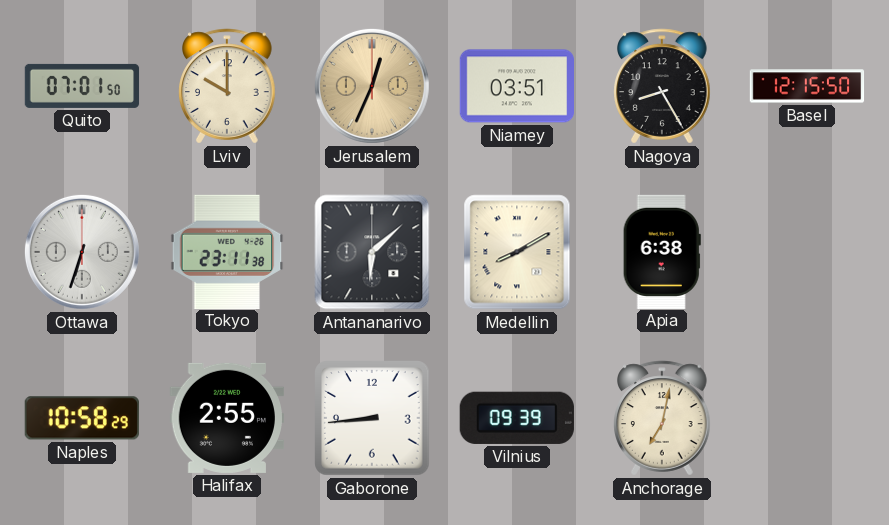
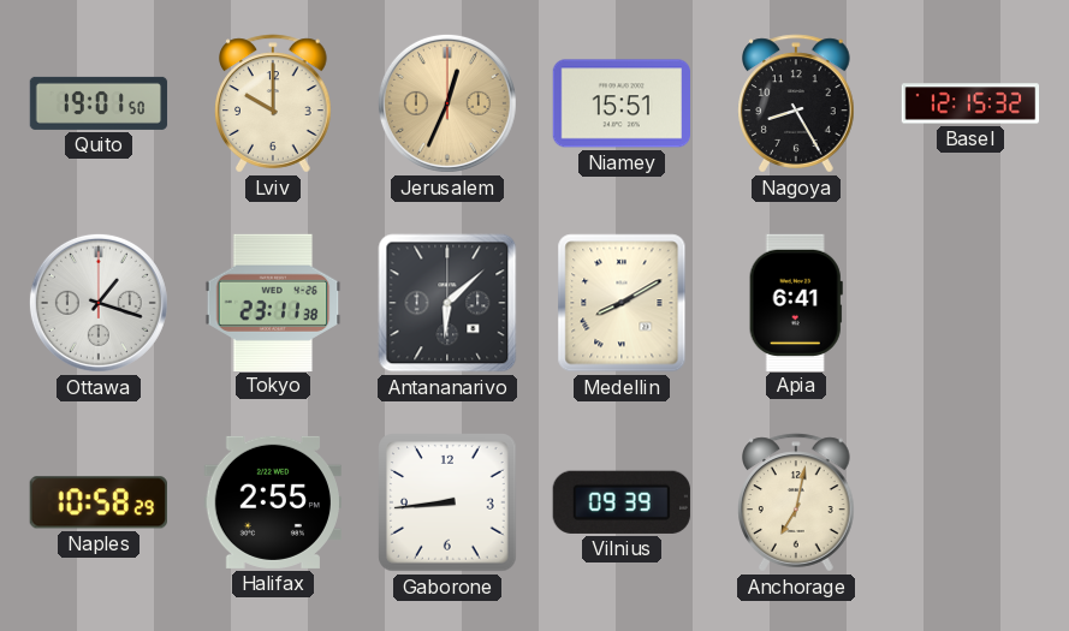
Quito: 07:01 -> 19:01
Niamey: 03:51 -> 15:51
Basel: 12:15:50 -> 12:15:32
Ottawa: 6:33 -> 1:18
Apia: 6:38 -> 6:41
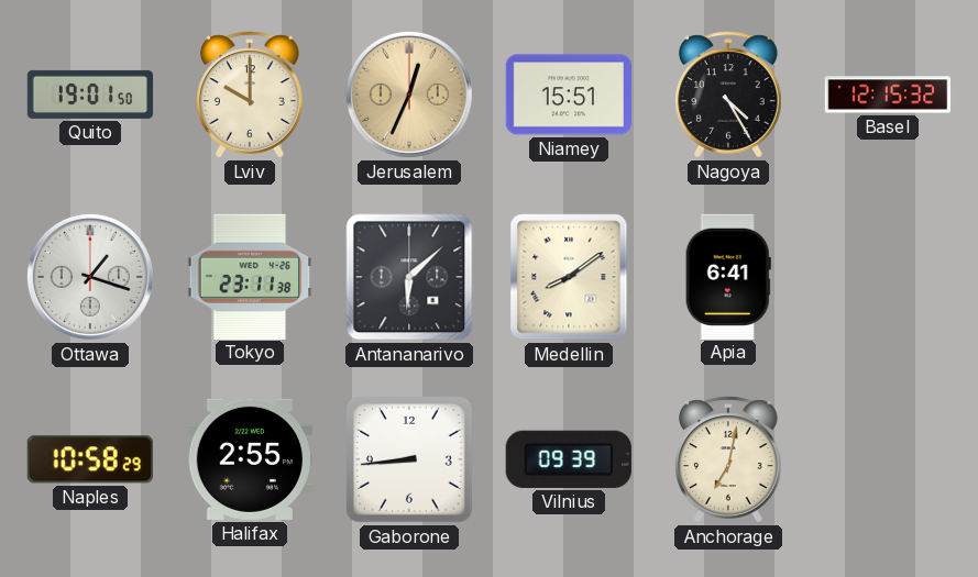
Nagoya: 8:25 -> 4:25
Medellin: 8:10 -> 8:09
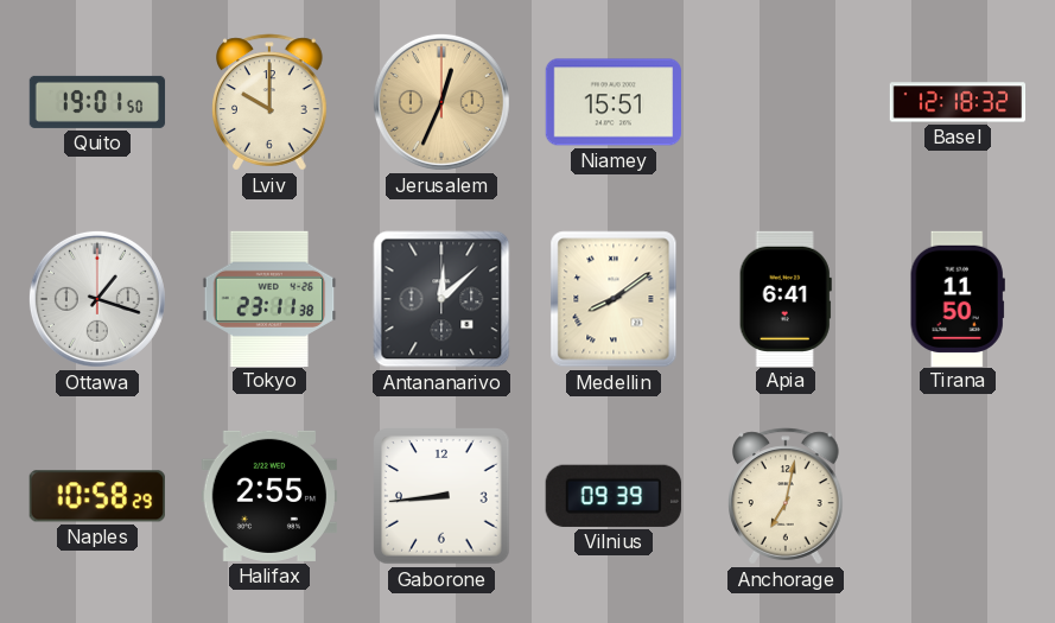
Nagoya: 4:25 -> none
Basel: 12:15 -> 12:18
Antananarivo: 6:08 -> 12:08
Tirana: none -> 11:50
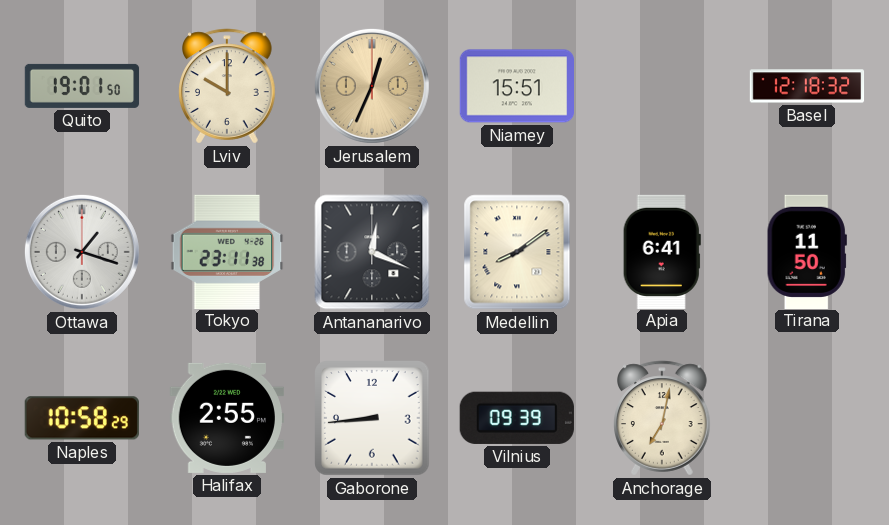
Antananarivo: 12:08 -> 12:19
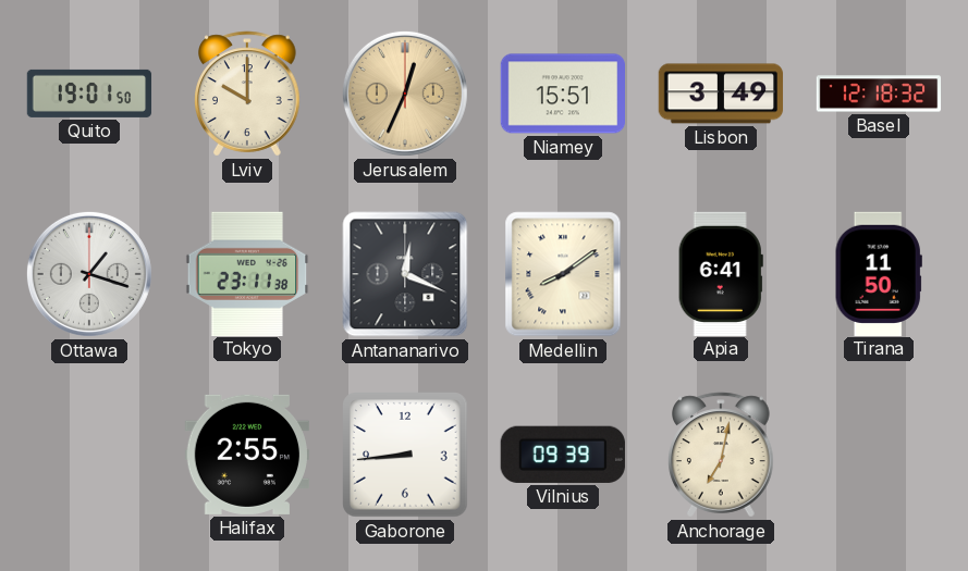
Lisbon: none -> 3:49
Naples: 10:58 -> none
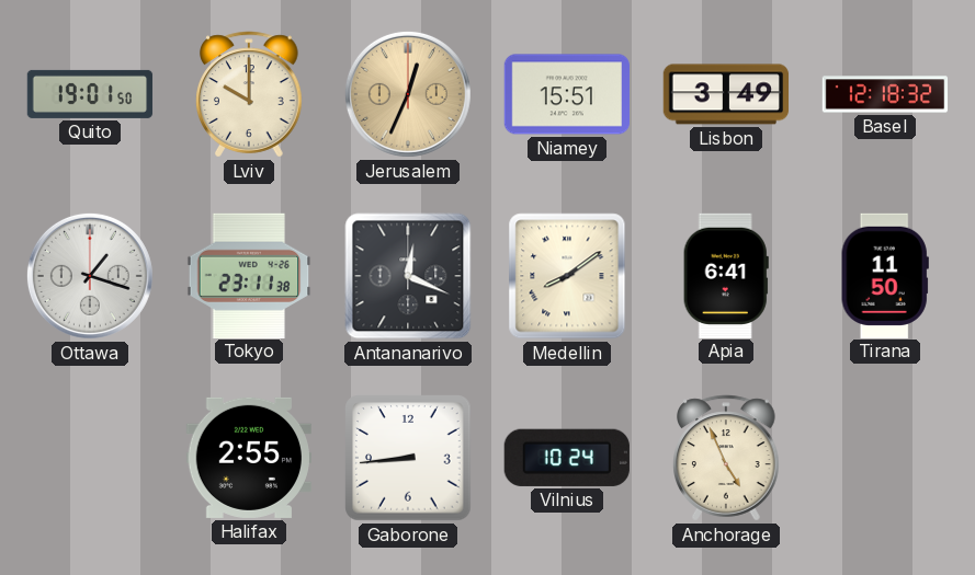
Vilnius: 09:39 -> 10:24
Anchorage: 7:02 -> 4:56
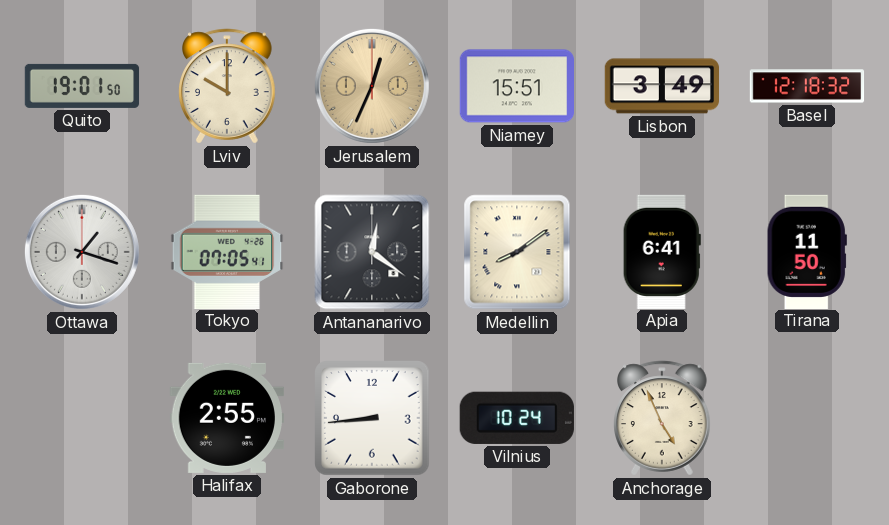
Tokyo: 23:11 -> 07:05
Antananarivo: 12:19 -> 12:21
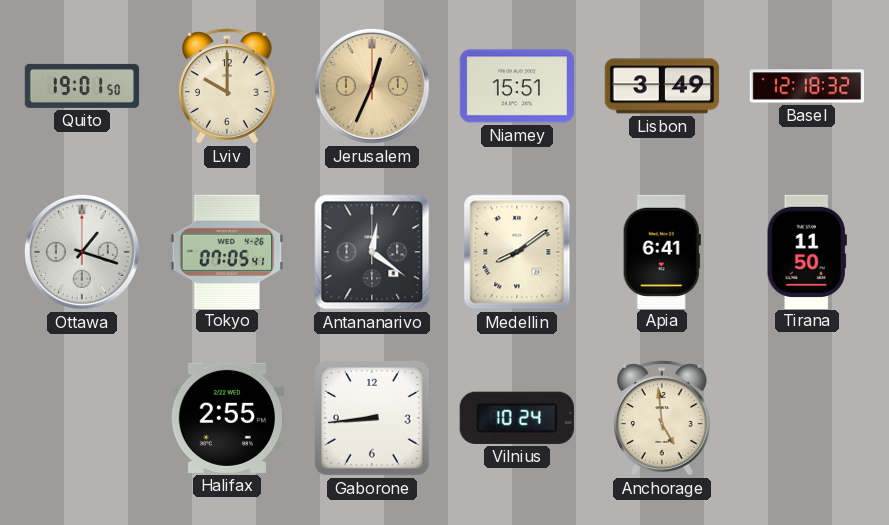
Anchorage: 4:56 -> 4:59
